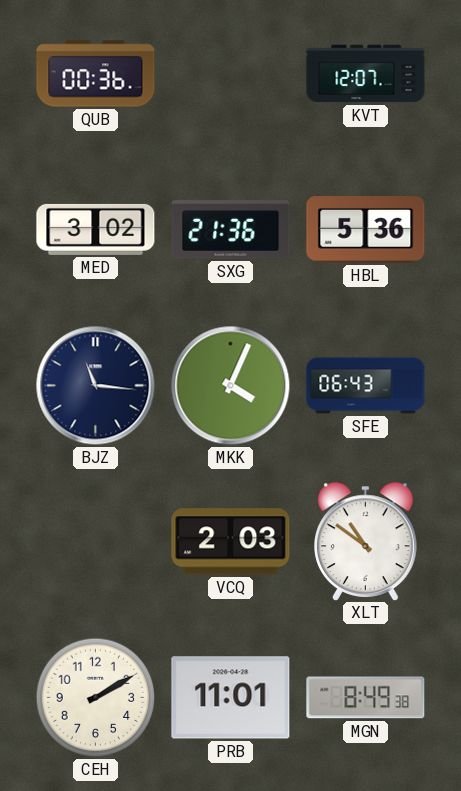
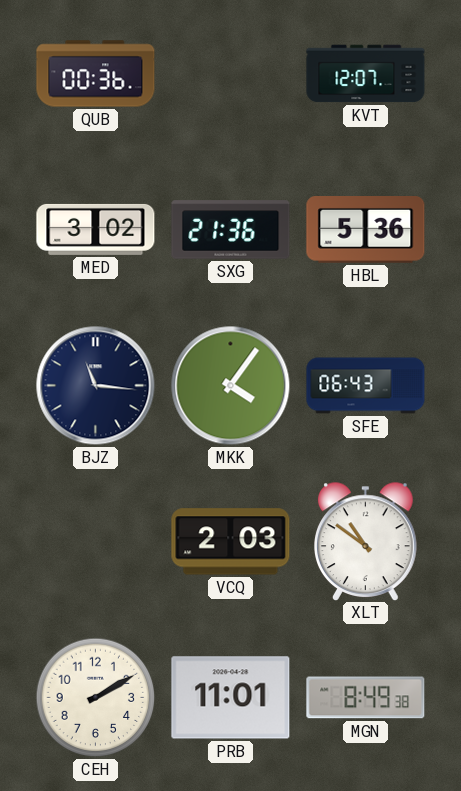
MKK: 4:04 -> 4:06
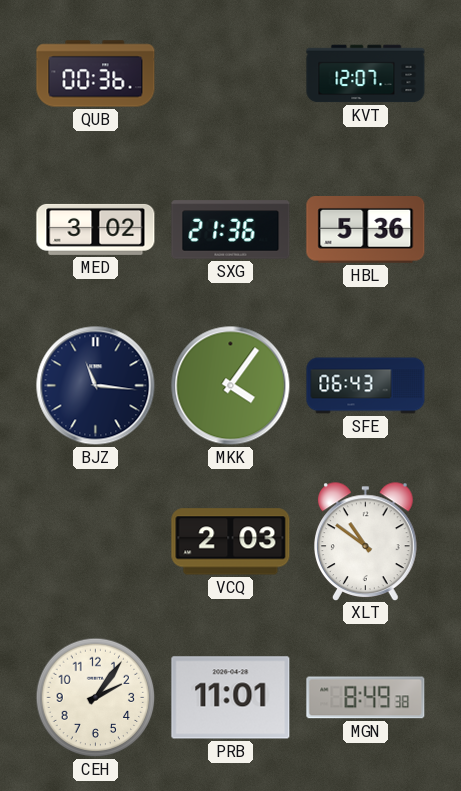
CEH: 2:10 -> 2:06
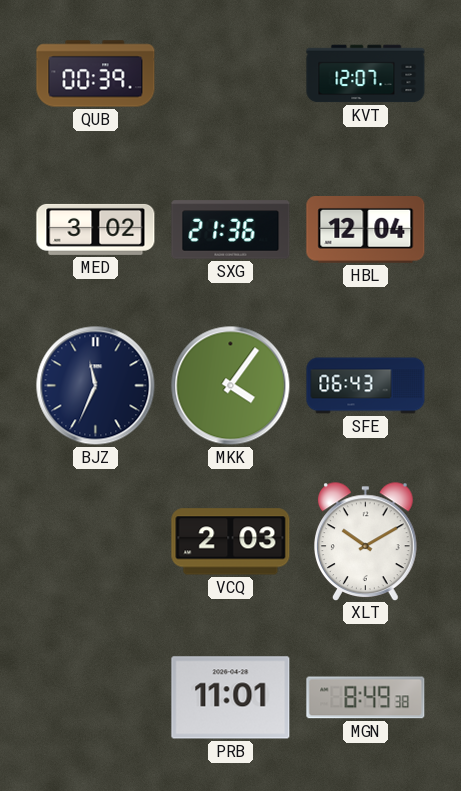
QUB: 00:36 -> 00:39
HBL: 5:36 -> 12:04
BJZ: 11:16 -> 11:34
XLT: 10:51 -> 10:10
CEH: 2:06 -> none
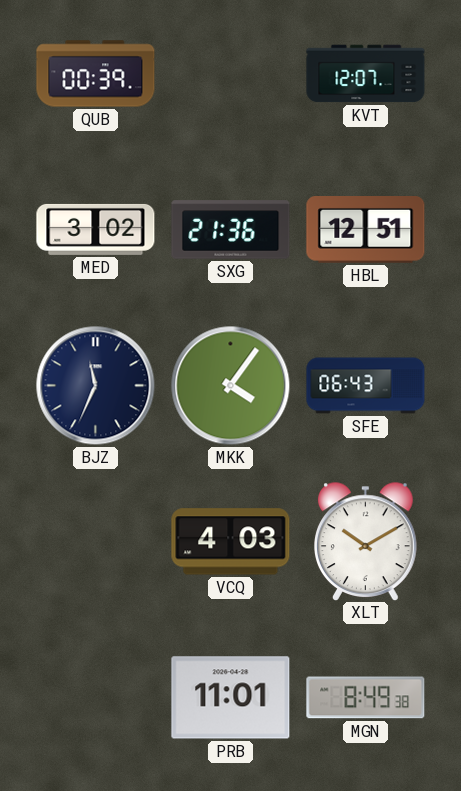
HBL: 12:04 -> 12:51
VCQ: 2:03 -> 4:03
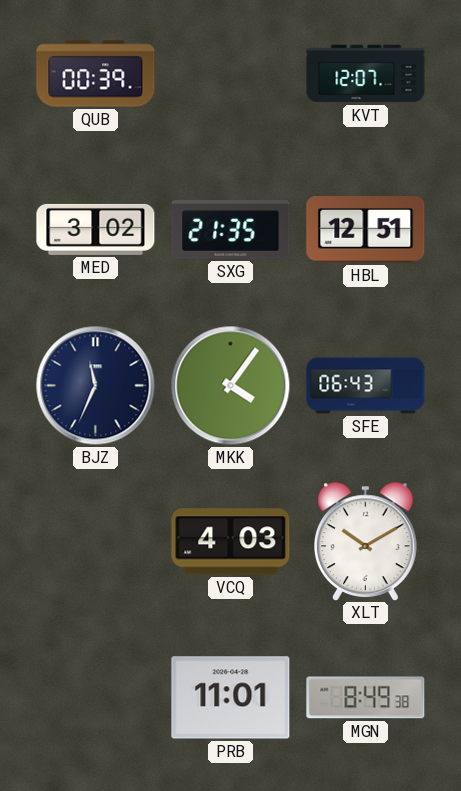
SXG: 21:36 -> 21:35
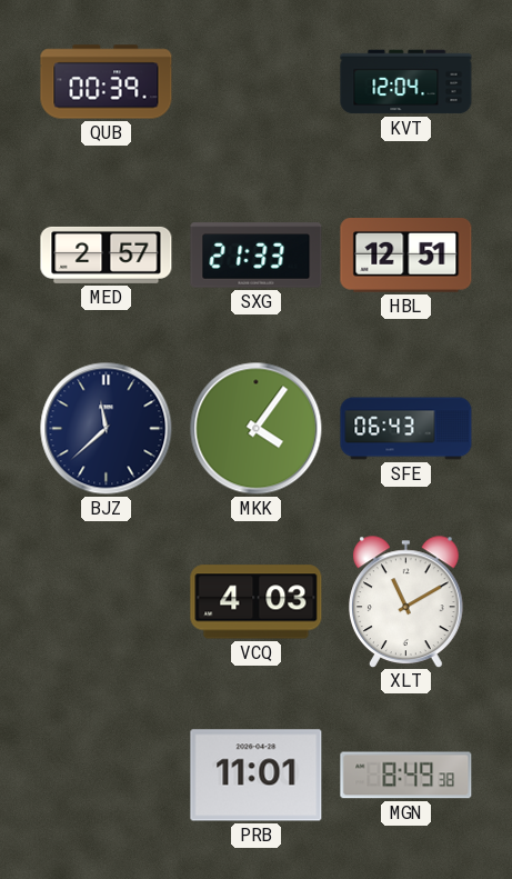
KVT: 12:07 -> 12:04
MED: 3:02 -> 2:57
SXG: 21:35 -> 21:33
BJZ: 11:34 -> 11:38
XLT: 10:10 -> 11:10
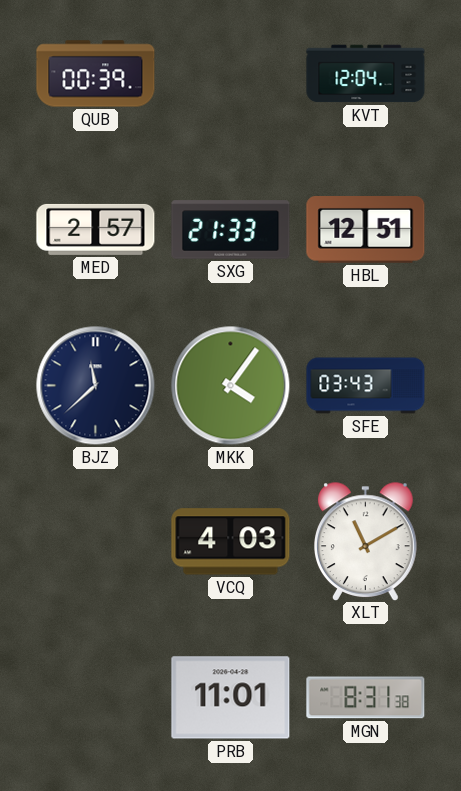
SFE: 06:43 -> 03:43
MGN: 8:49 -> 8:31
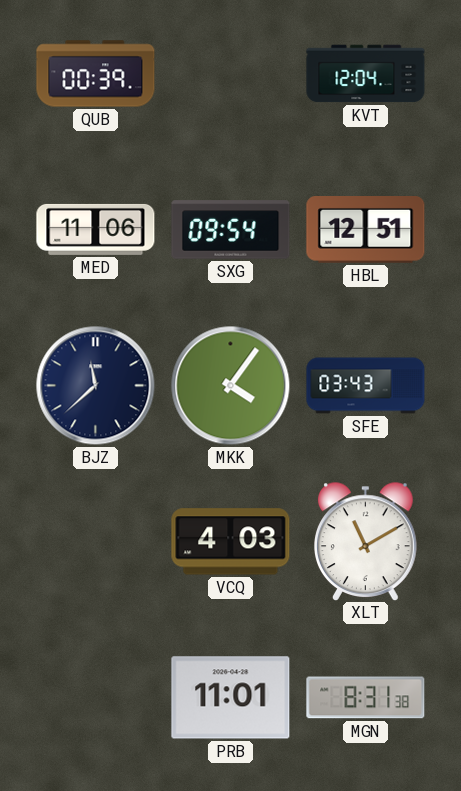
MED: 2:57 -> 11:06
SXG: 21:33 -> 09:54
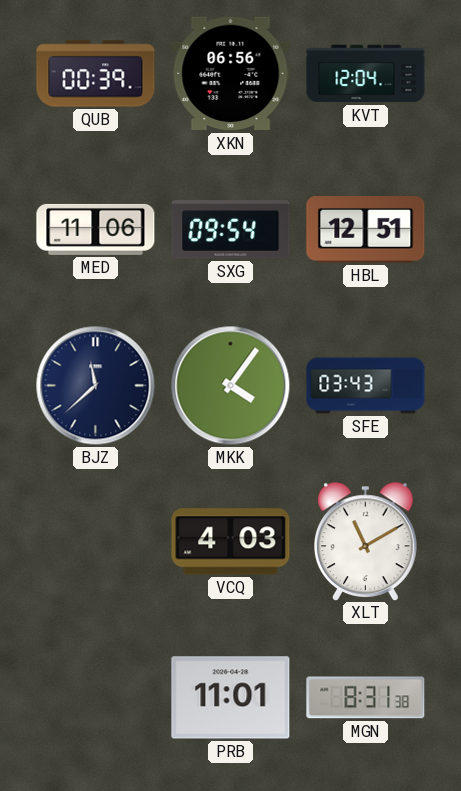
XKN: none -> 06:56
